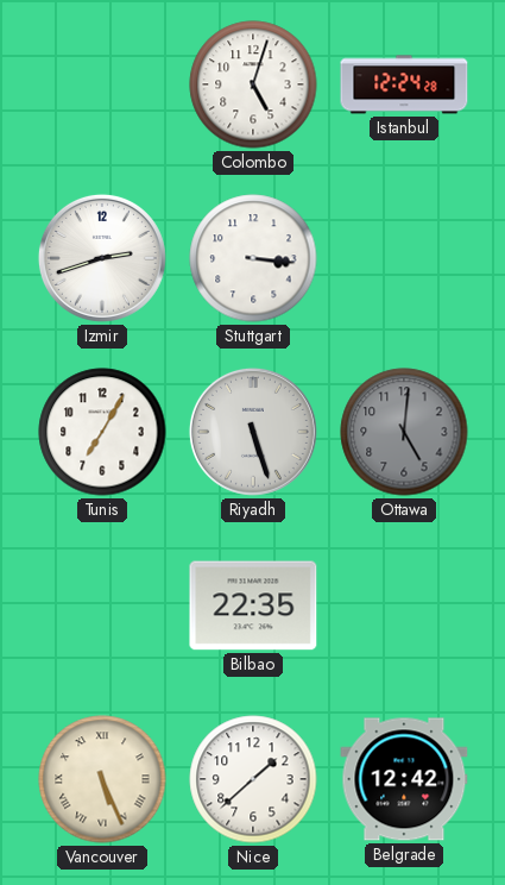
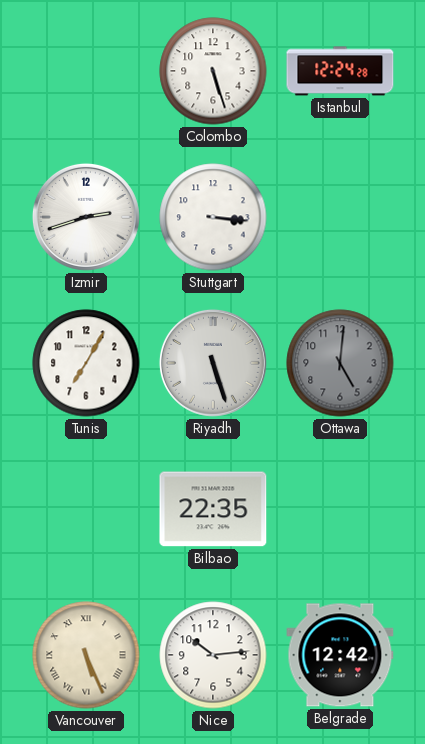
Colombo: 5:03 -> 5:27
Nice: 1:38 -> 10:14
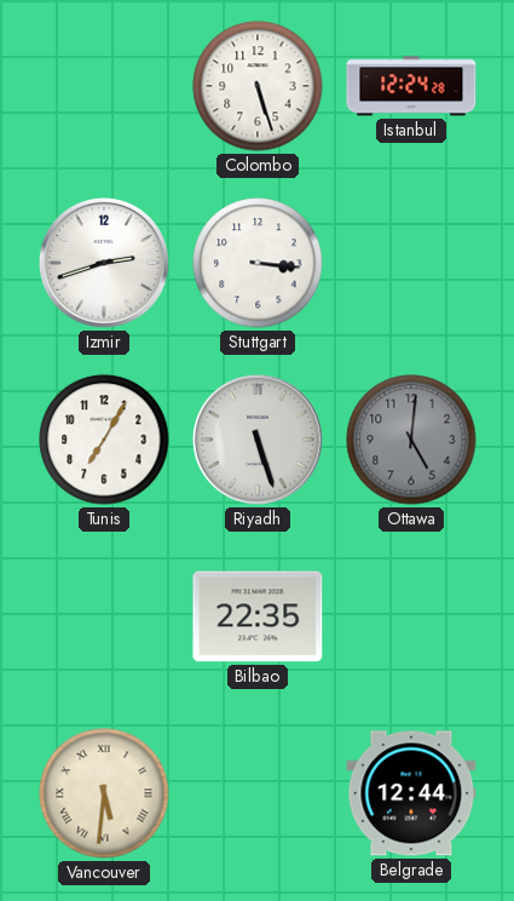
Vancouver: 5:26 -> 5:31
Nice: 10:14 -> none
Belgrade: 12:42 -> 12:44
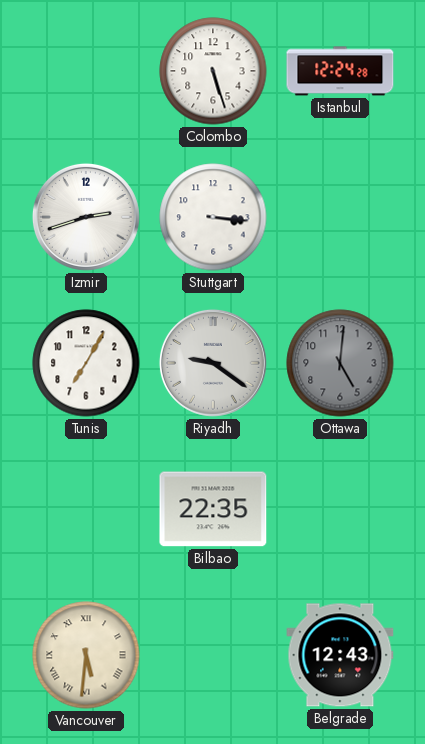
Riyadh: 5:27 -> 9:21
Belgrade: 12:44 -> 12:43
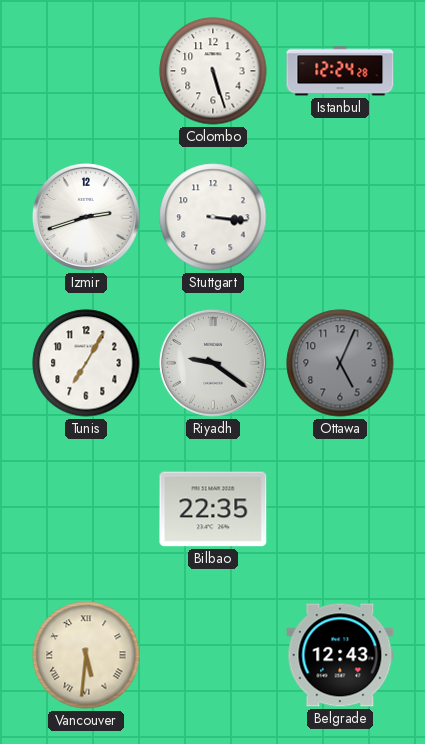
Ottawa: 5:01 -> 5:04
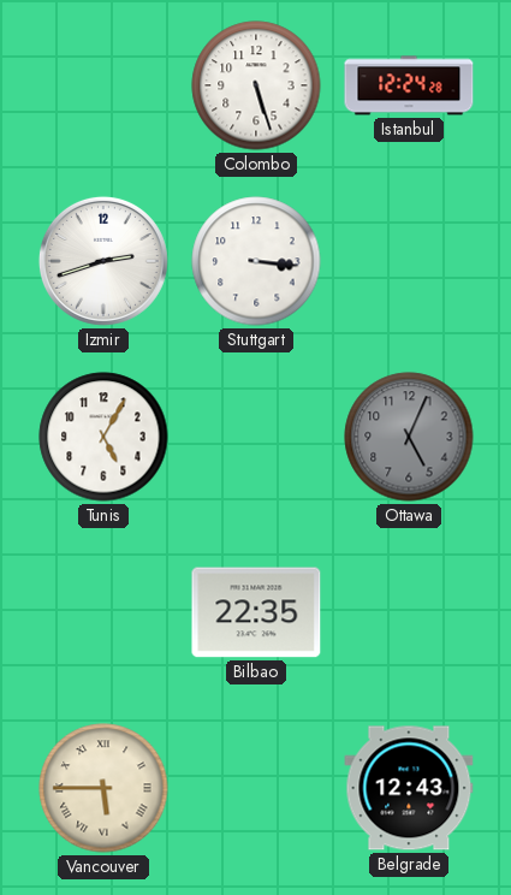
Tunis: 7:05 -> 5:05
Riyadh: 9:21 -> none
Vancouver: 5:31 -> 5:45
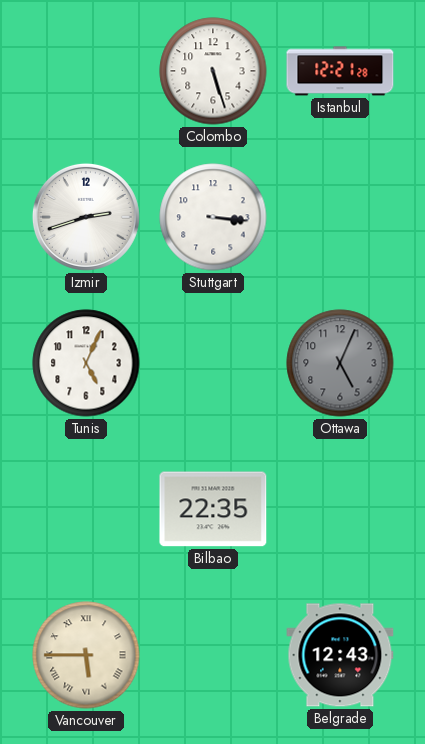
Istanbul: 12:24 -> 12:21
Tunis: 5:05 -> 5:04
